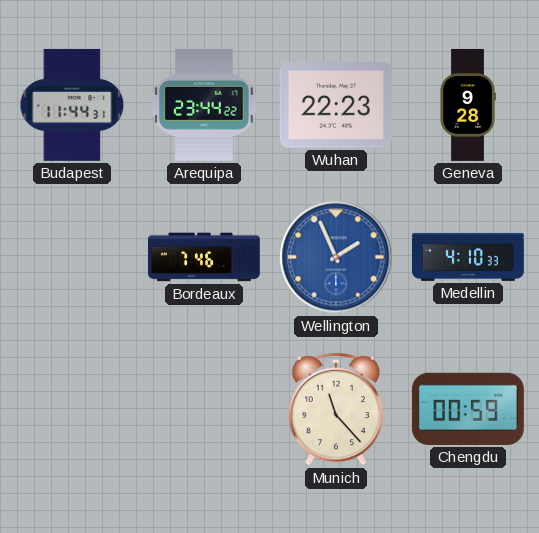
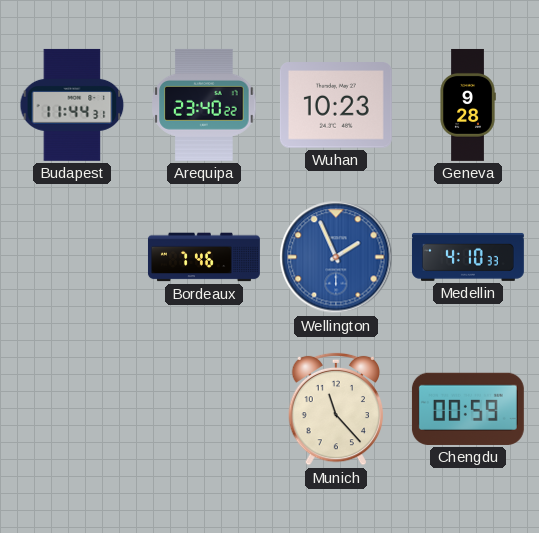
Arequipa: 23:44 -> 23:40
Wuhan: 22:23 -> 10:23
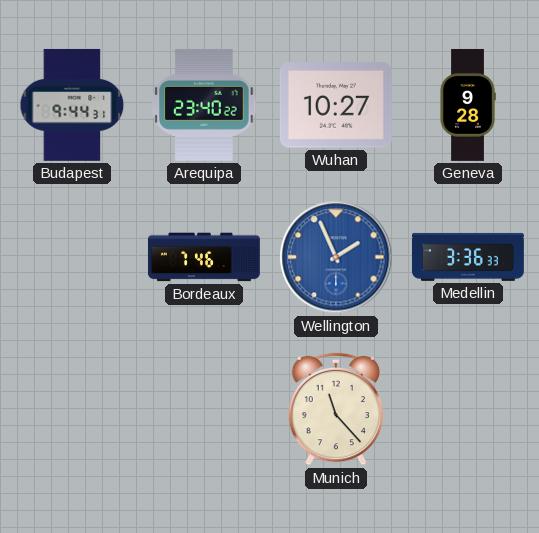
Budapest: 11:44 -> 9:44
Wuhan: 10:23 -> 10:27
Medellin: 4:10 -> 3:36
Chengdu: 00:59 -> none
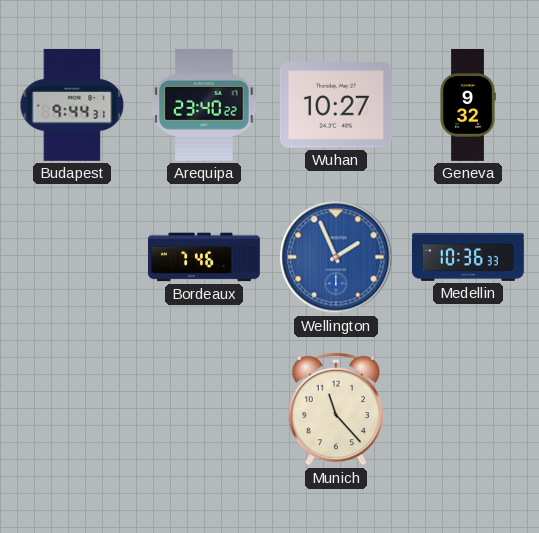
Geneva: 9:28 -> 9:32
Medellin: 3:36 -> 10:36
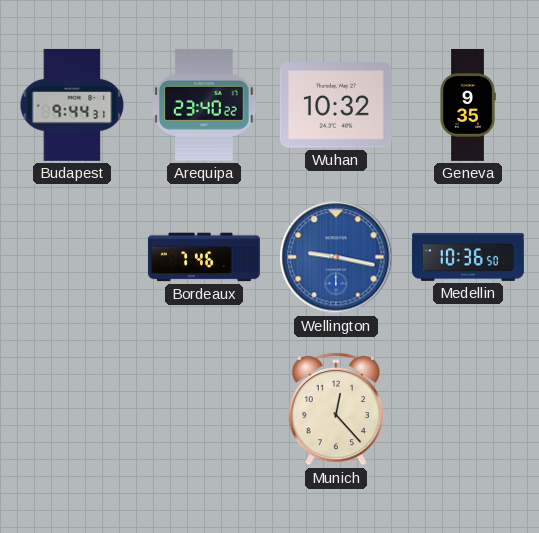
Wuhan: 10:27 -> 10:32
Geneva: 9:32 -> 9:35
Wellington: 1:56 -> 9:17
Medellin: 10:36:33 -> 10:36:50
Munich: 11:23 -> 12:23
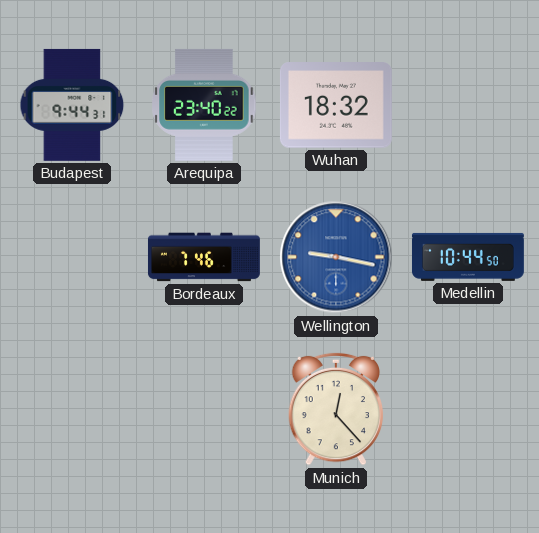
Wuhan: 10:32 -> 18:32
Geneva: 9:35 -> none
Medellin: 10:36 -> 10:44
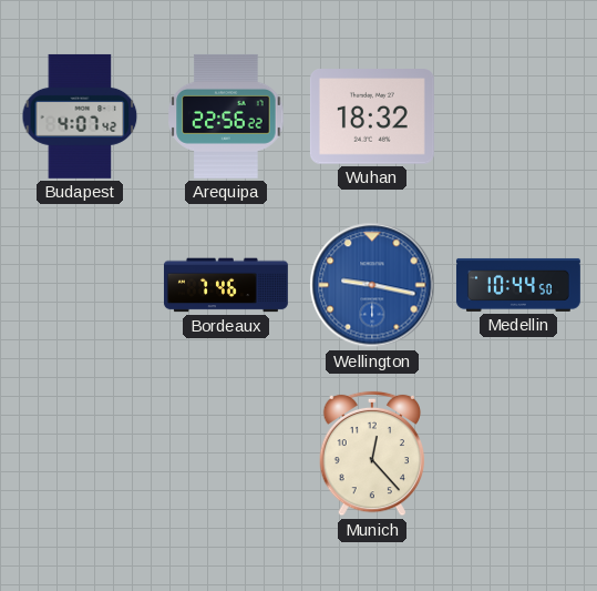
Budapest: 9:44 -> 4:07
Arequipa: 23:40 -> 22:56
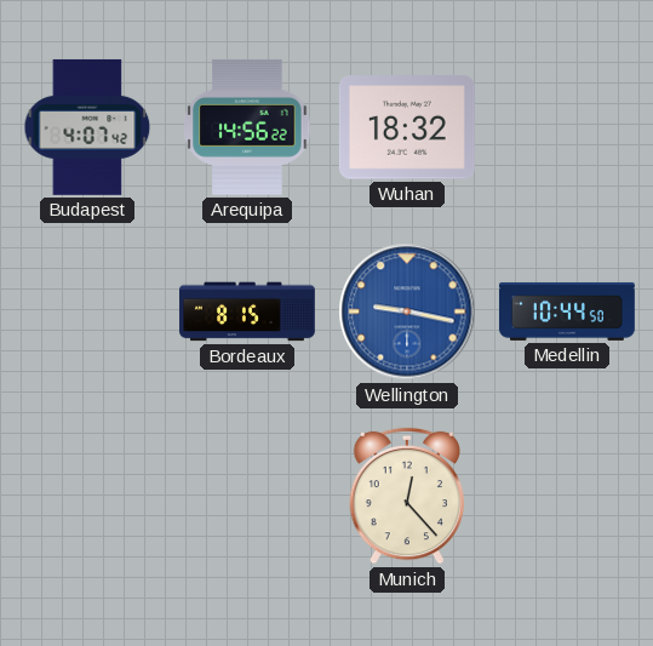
Arequipa: 22:56 -> 14:56
Bordeaux: 7:46 -> 8:15
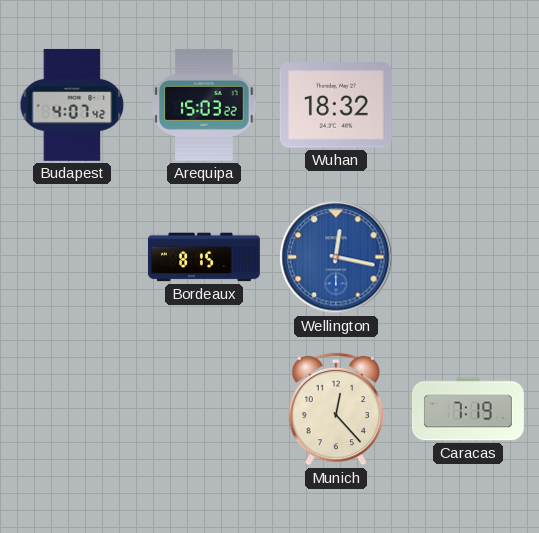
Arequipa: 14:56 -> 15:03
Wellington: 9:17 -> 12:17
Medellin: 10:44 -> none
Caracas: none -> 7:19
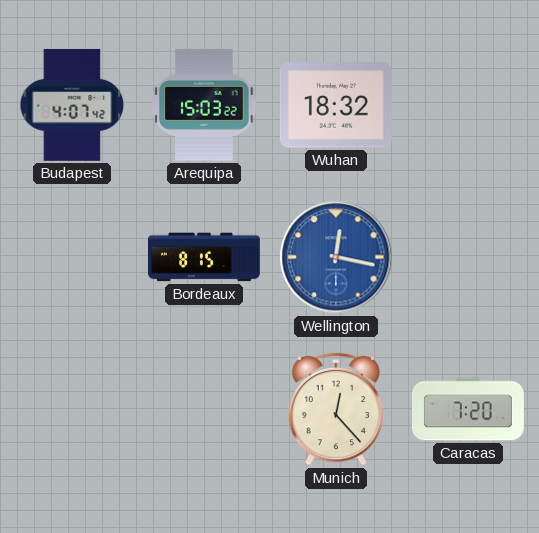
Caracas: 7:19 -> 7:20
